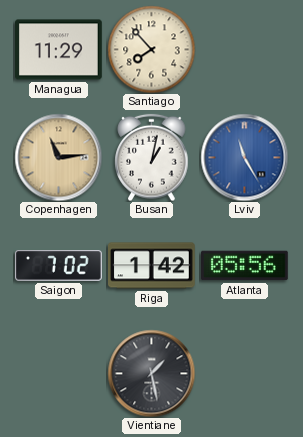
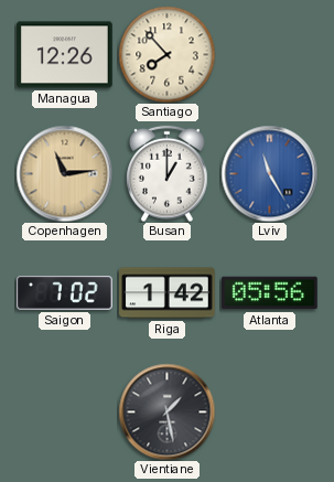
Managua: 11:29 -> 12:26
Busan: 1:02 -> 1:00
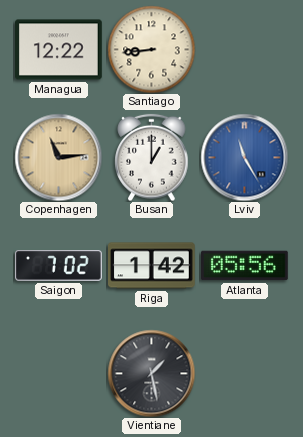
Managua: 12:26 -> 12:22
Santiago: 7:53 -> 8:44
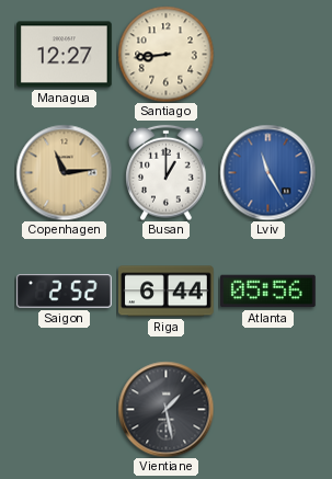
Managua: 12:22 -> 12:27
Saigon: 7:02 -> 2:52
Riga: 1:42 -> 6:44
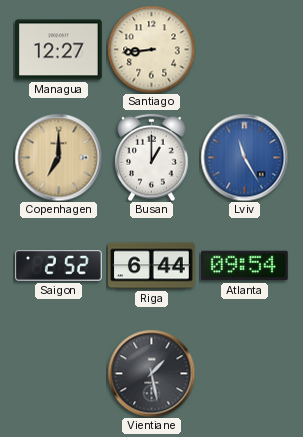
Copenhagen: 11:14 -> 7:00
Atlanta: 05:56 -> 09:54
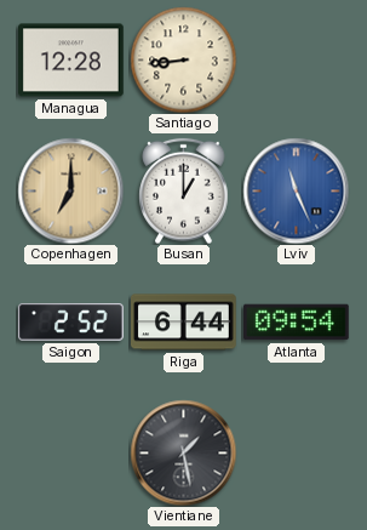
Managua: 12:27 -> 12:28
Lviv: 11:25 -> 11:26
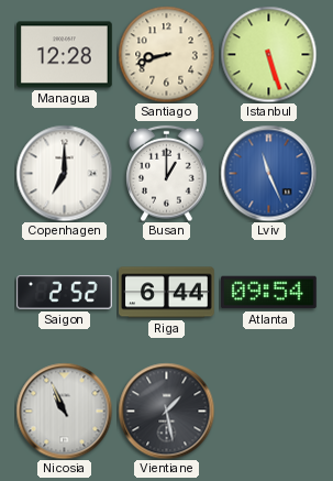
Santiago: 8:44 -> 8:42
Istanbul: none -> 5:27
Copenhagen dial: champagne -> white
Nicosia: none -> 10:56
